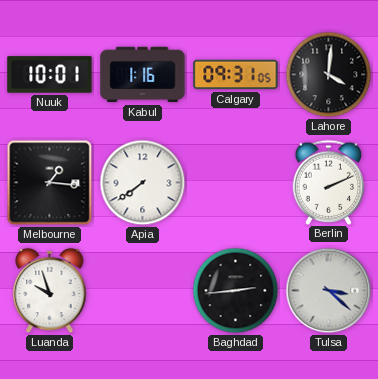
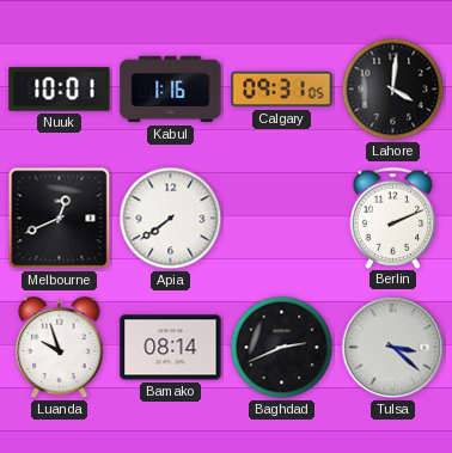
Melbourne: 1:16 -> 12:41
Bamako: none -> 08:14
Baghdad: 2:44 -> 2:41
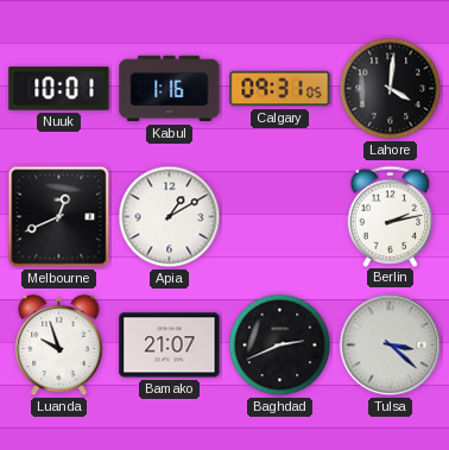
Apia: 7:39 -> 1:10
Berlin: 2:11 -> 2:13
Bamako: 08:14 -> 21:07
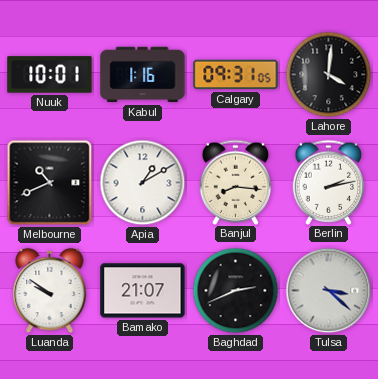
Melbourne: 12:41 -> 10:41
Banjul: none -> 8:16
Luanda: 9:57 -> 9:51
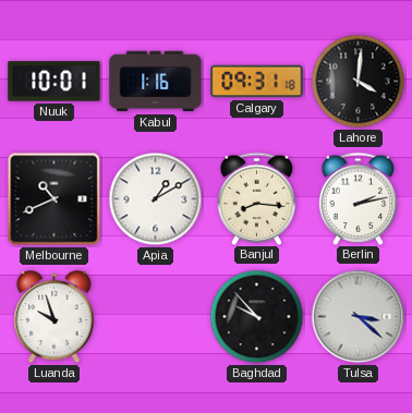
Calgary: 09:31:05 -> 09:31:18
Luanda: 9:51 -> 9:57
Bamako: 21:07 -> none
Baghdad: 2:41 -> 9:53
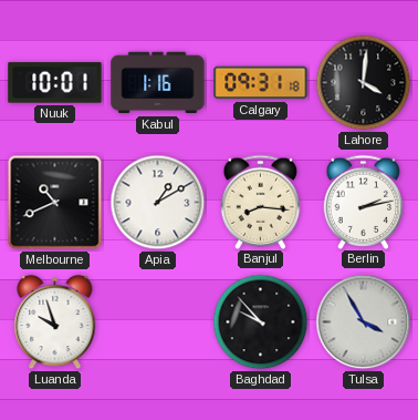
Tulsa: 3:22 -> 3:55
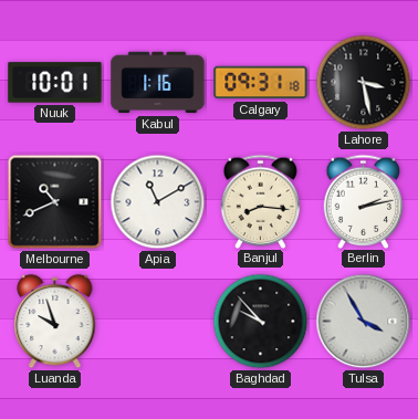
Lahore: 4:01 -> 3:28
Apia: 1:10 -> 11:10
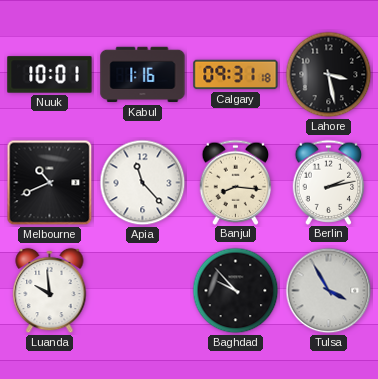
Apia: 11:10 -> 11:23
Luanda: 9:57 -> 9:59
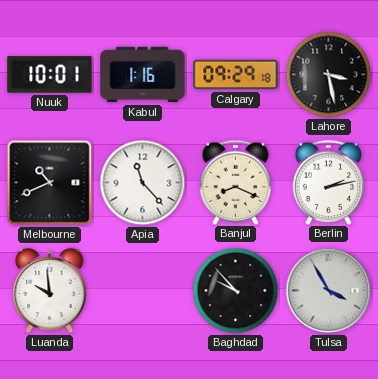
Calgary: 09:31 -> 09:29
Banjul: 8:16 -> 8:19
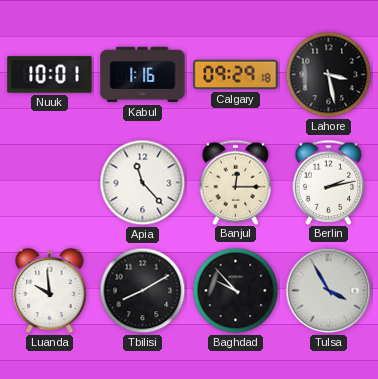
Melbourne: 10:41 -> none
Banjul: 8:19 -> 12:15
Tbilisi: none -> 8:10
